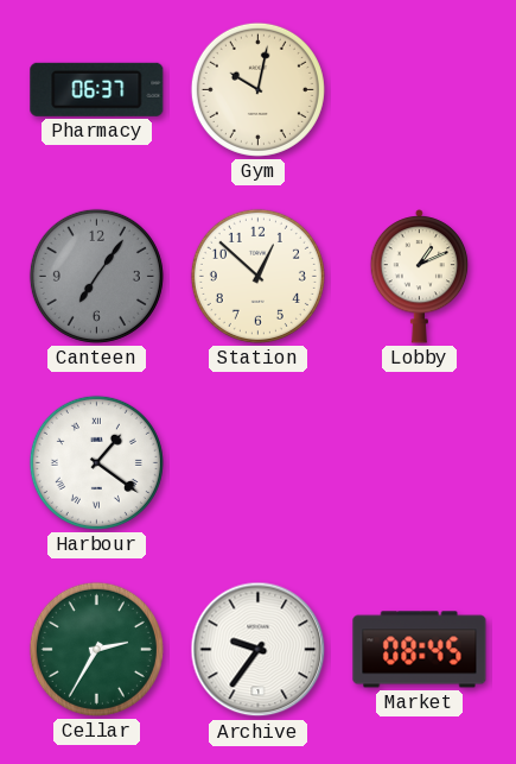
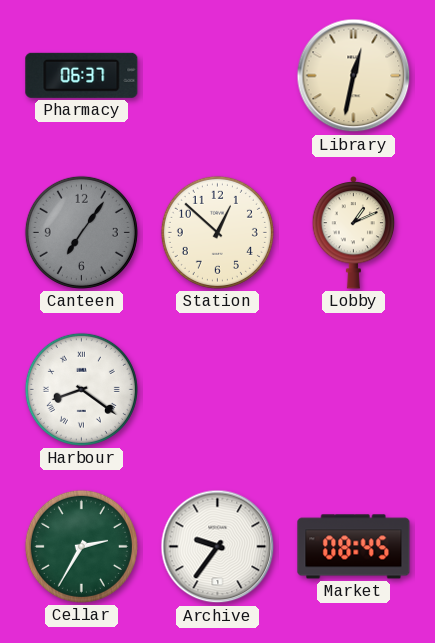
Gym: 10:02 -> none
Library: none -> 12:32
Harbour: 1:21 -> 8:21
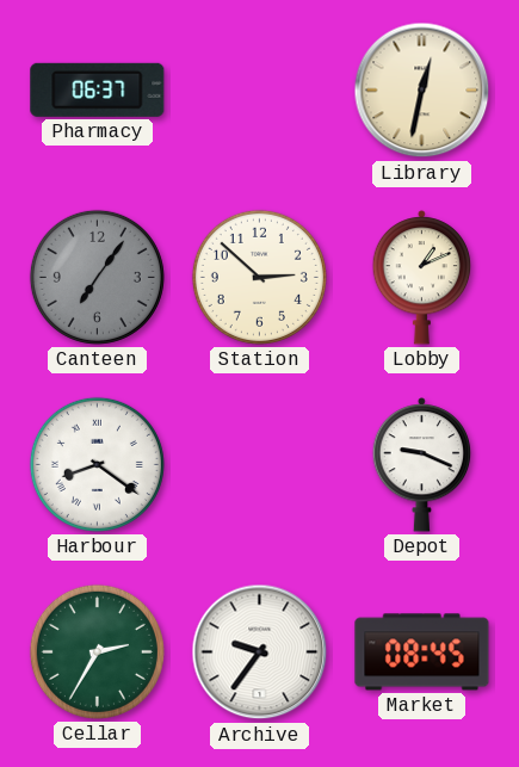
Station: 12:52 -> 2:52
Depot: none -> 9:19
